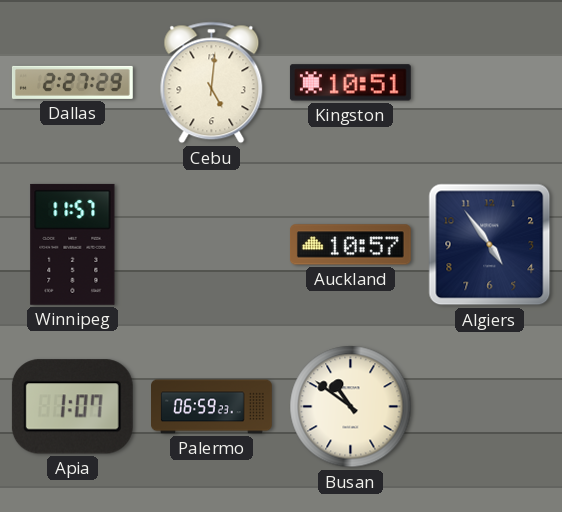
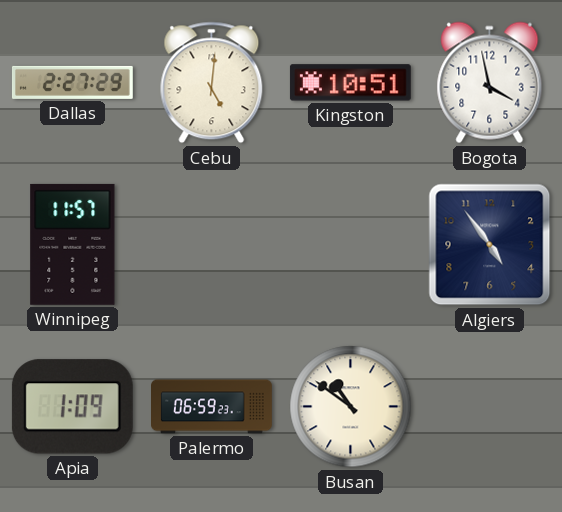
Bogota: none -> 3:58
Auckland: 10:57 -> none
Apia: 1:07 -> 1:09
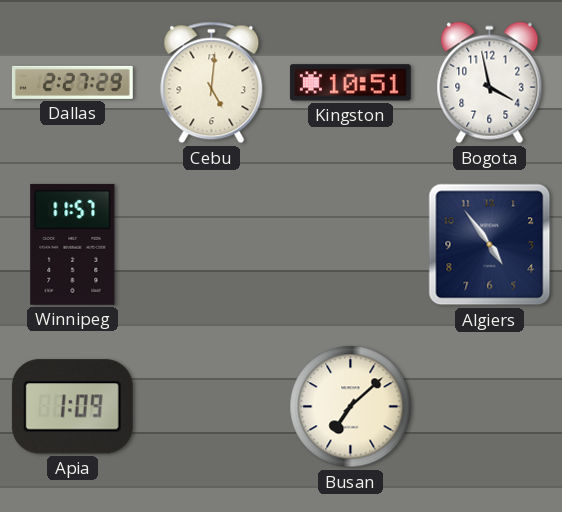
Palermo: 06:59 -> none
Busan: 10:51 -> 7:08
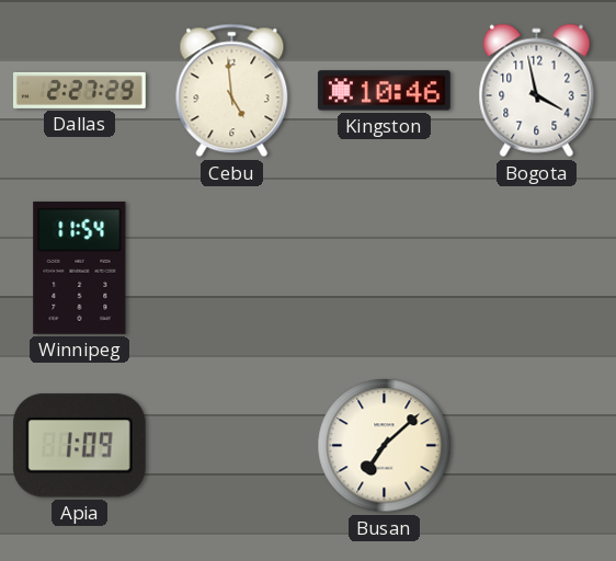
Cebu: 5:01 -> 4:59
Kingston: 10:51 -> 10:46
Winnipeg: 11:57 -> 11:54
Algiers: 4:54 -> none
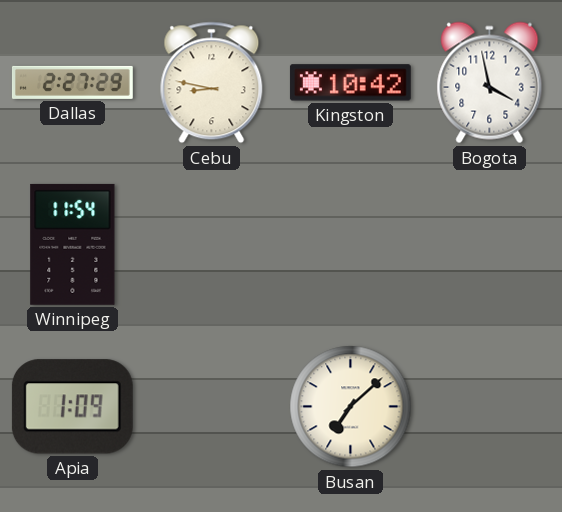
Cebu: 4:59 -> 8:47
Kingston: 10:46 -> 10:42
